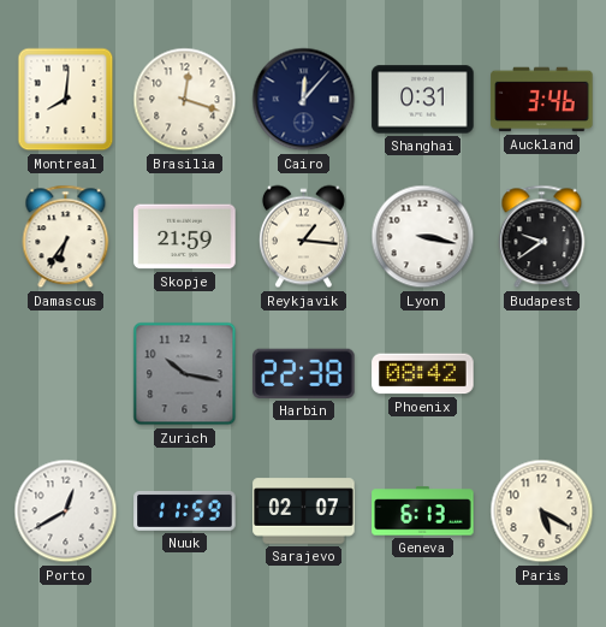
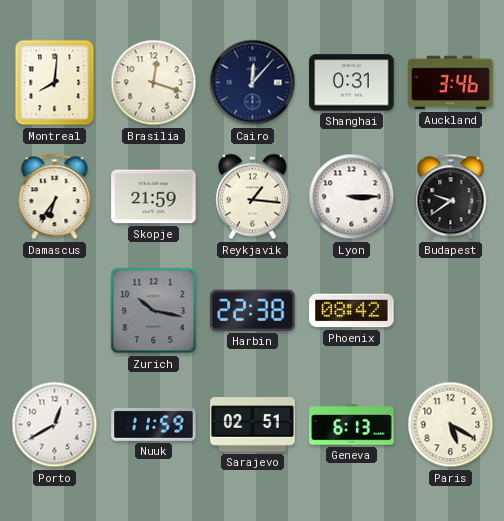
Lyon: 3:17 -> 3:15
Sarajevo: 02:07 -> 02:51
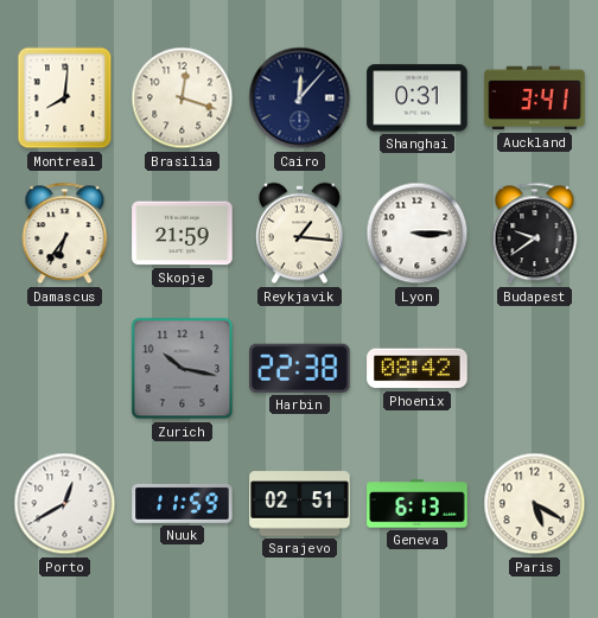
Auckland: 3:46 -> 3:41
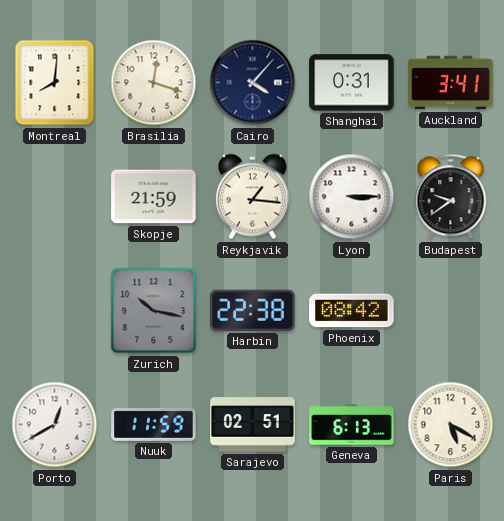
Cairo: 12:07 -> 4:07
Damascus: 6:36 -> none
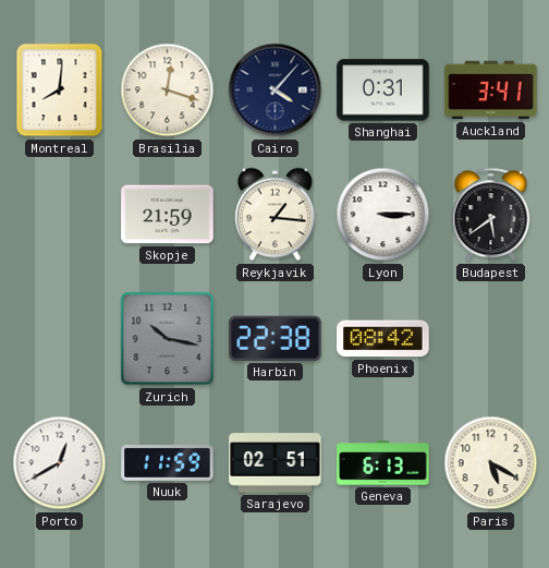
Budapest: 9:39 -> 5:39
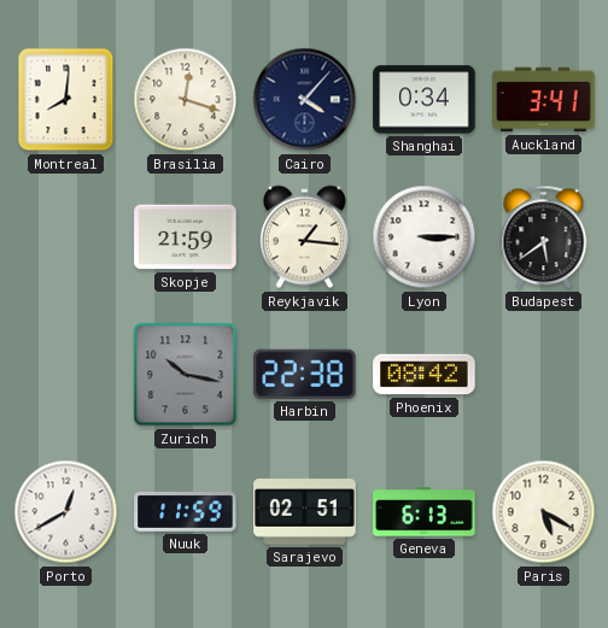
Shanghai: 0:31 -> 0:34
